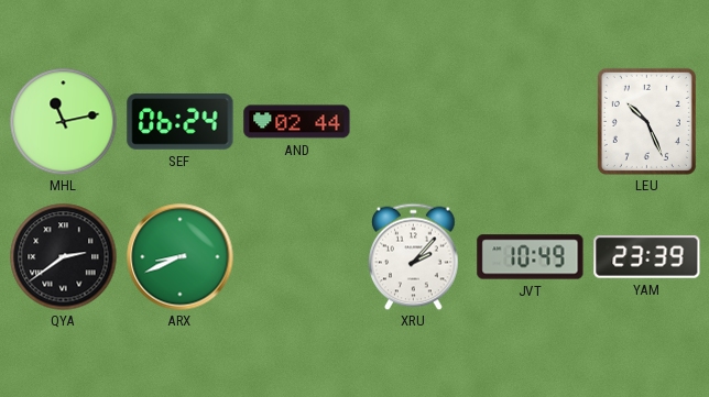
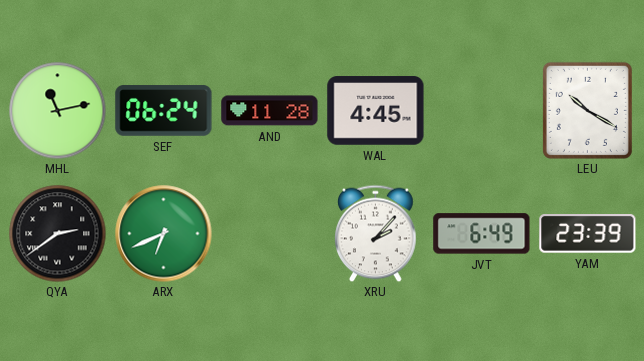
AND: 02:44 -> 11:28
WAL: none -> 4:45
LEU: 10:26 -> 10:20
ARX: 8:41 -> 6:41
JVT: 10:49 -> 6:49
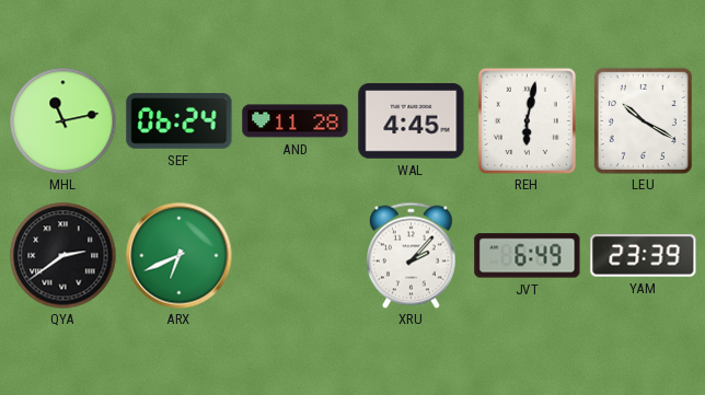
REH: none -> 6:02
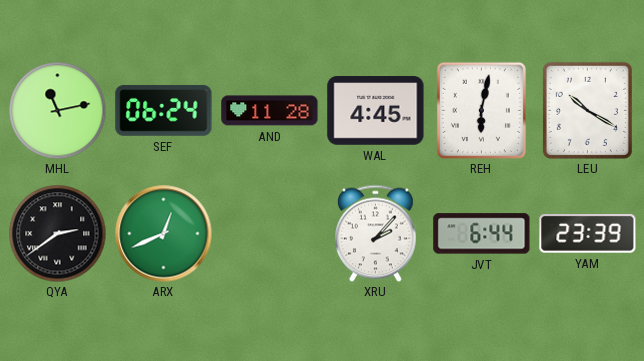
ARX: 6:41 -> 12:41
JVT: 6:49 -> 6:44
